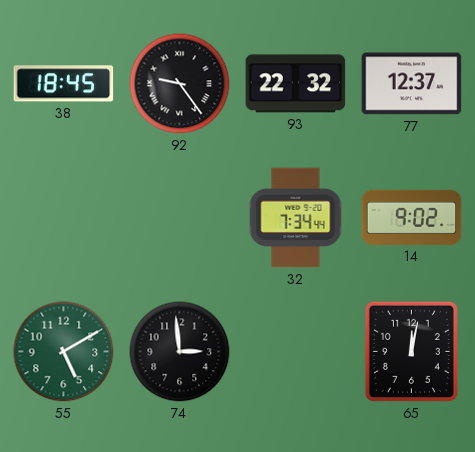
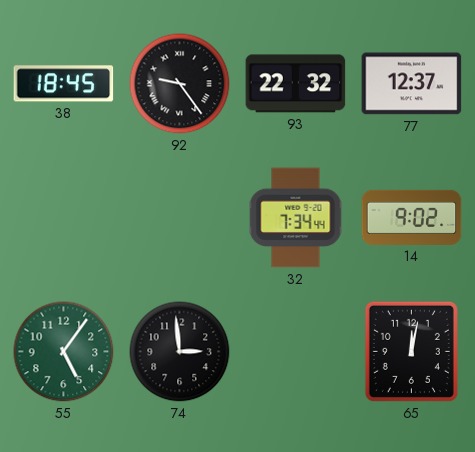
55: 5:10 -> 5:06
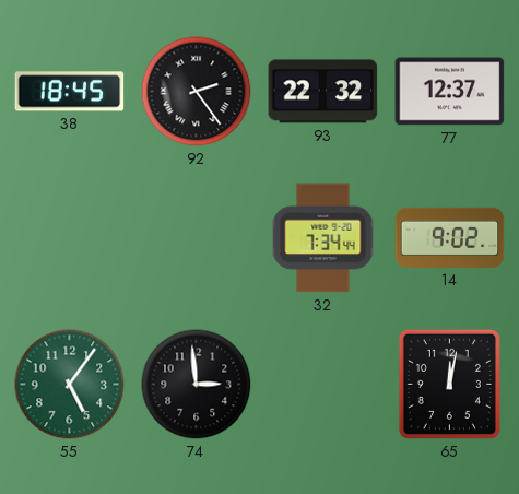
92: 9:24 -> 2:24
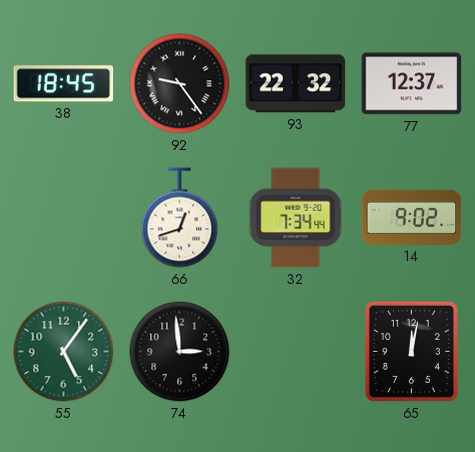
92: 2:24 -> 9:24
66: none -> 12:42
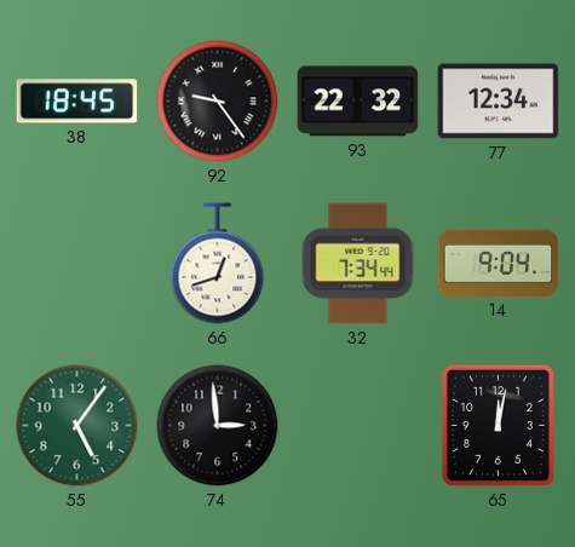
77: 12:37 -> 12:34
14: 9:02 -> 9:04
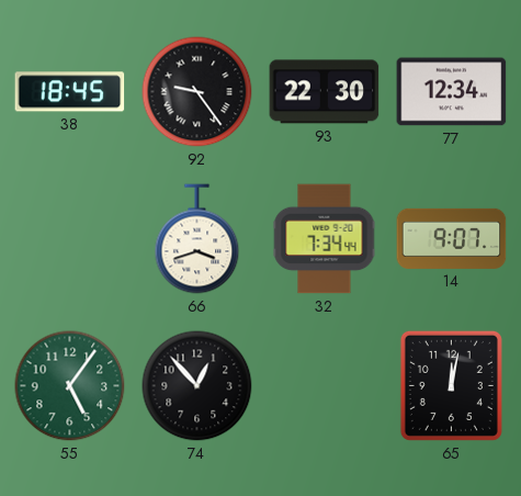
93: 22:32 -> 22:30
66: 12:42 -> 3:42
14: 9:04 -> 9:07
74: 2:59 -> 12:53
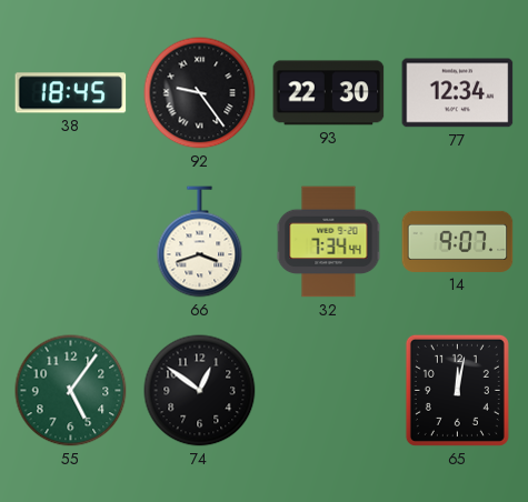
74: 12:53 -> 12:51
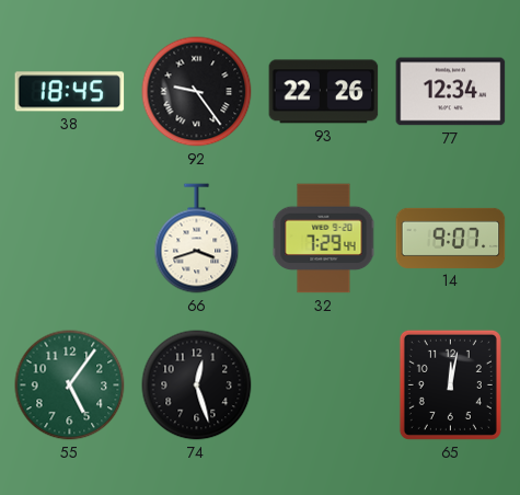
93: 22:30 -> 22:26
32: 7:34 -> 7:29
74: 12:51 -> 12:27
